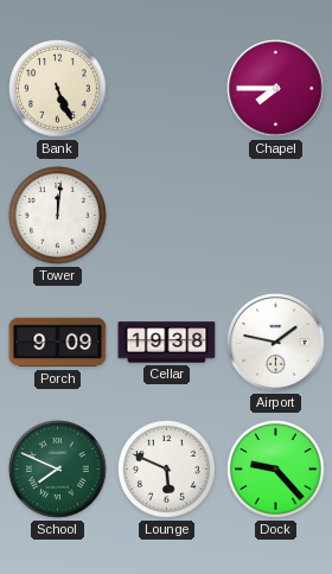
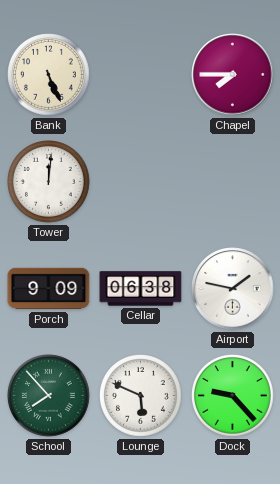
Cellar: 19:38 -> 06:38
School: 7:49 -> 7:53
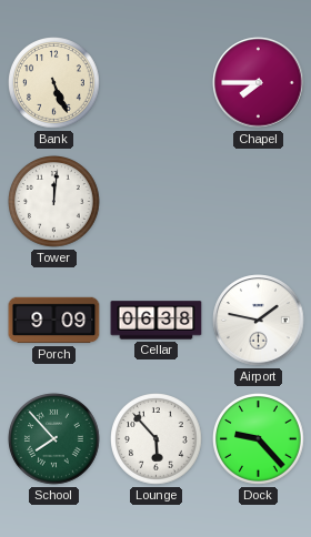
Lounge: 5:49 -> 5:53
